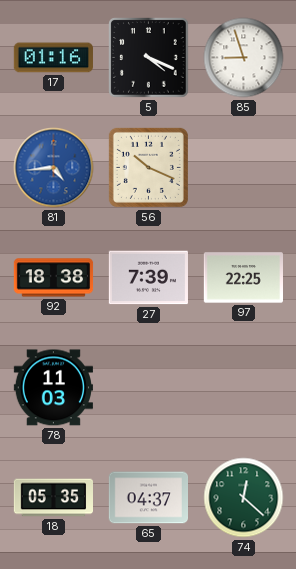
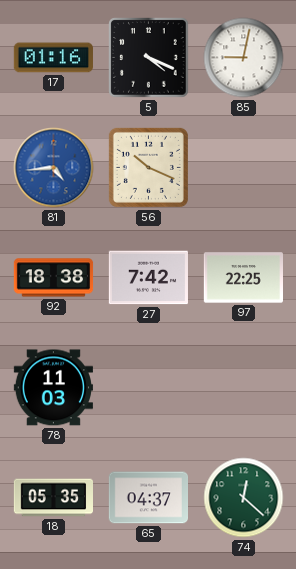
85: 8:57 -> 9:02
27: 7:39 -> 7:42
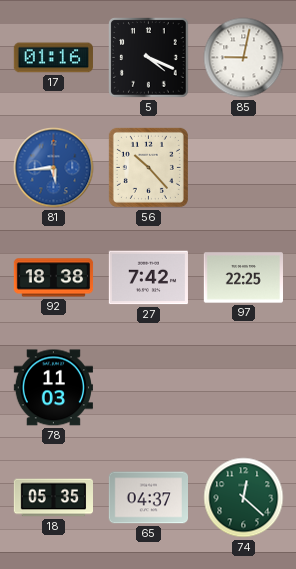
81: 4:44 -> 5:44
56: 10:19 -> 10:23
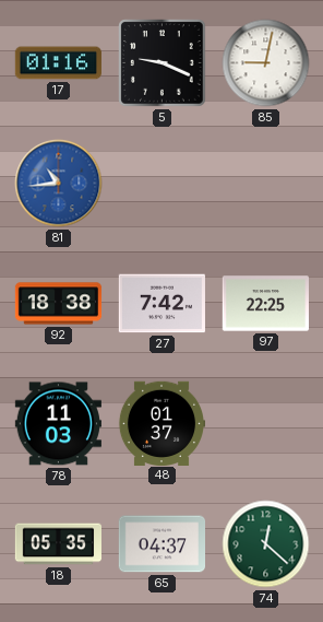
5: 4:19 -> 9:19
81: 5:44 -> 10:44
56: 10:23 -> none
48: none -> 01:37
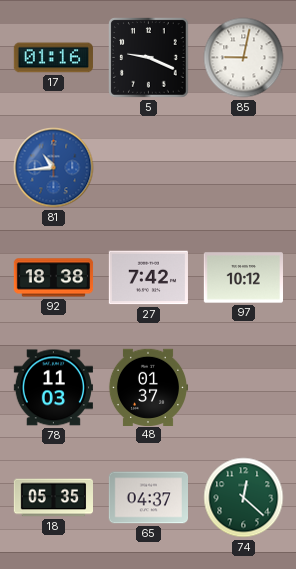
97: 22:25 -> 10:12
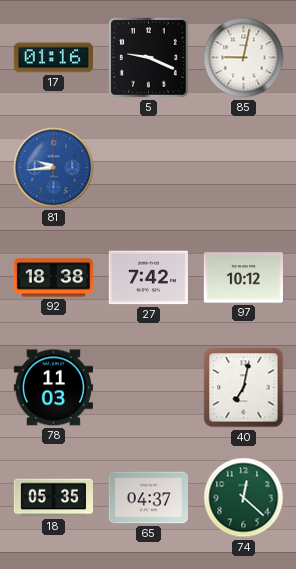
81: 10:44 -> 9:44
48: 01:37 -> none
40: none -> 7:02
